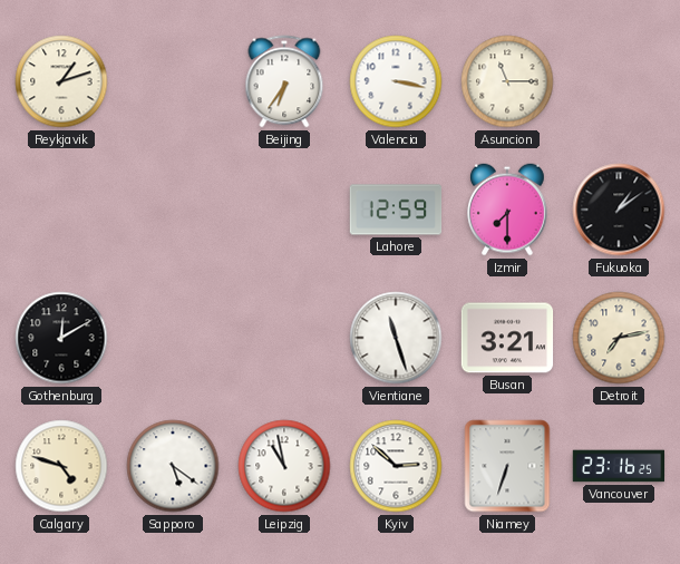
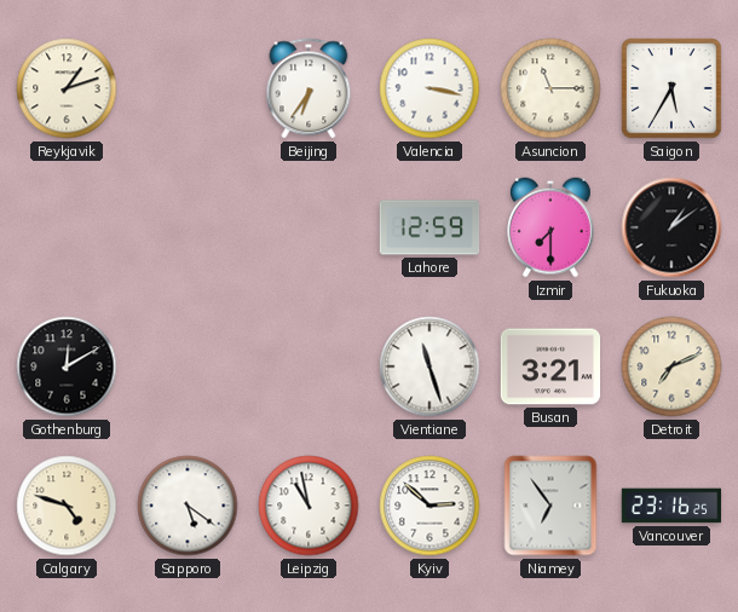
Saigon: none -> 5:35
Detroit: 7:13 -> 7:11
Niamey: 6:33 -> 6:54
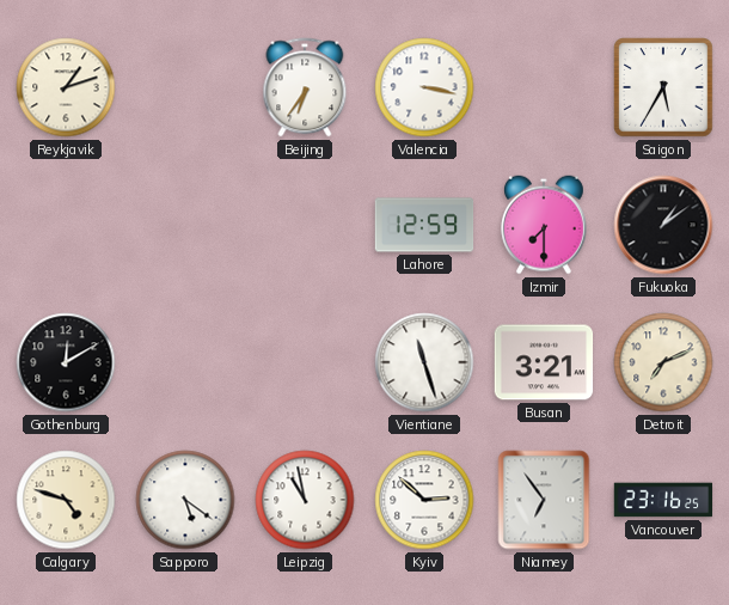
Asuncion: 11:15 -> none
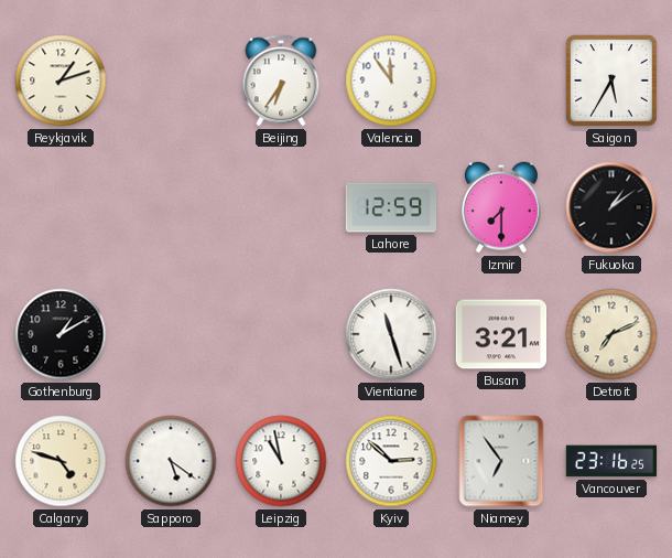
Valencia: 3:17 -> 11:54
Gothenburg: 12:10 -> 1:10
